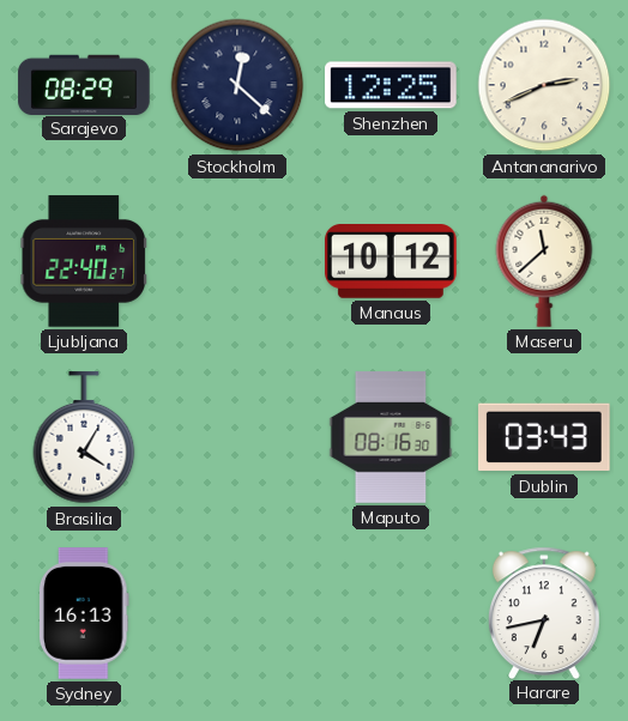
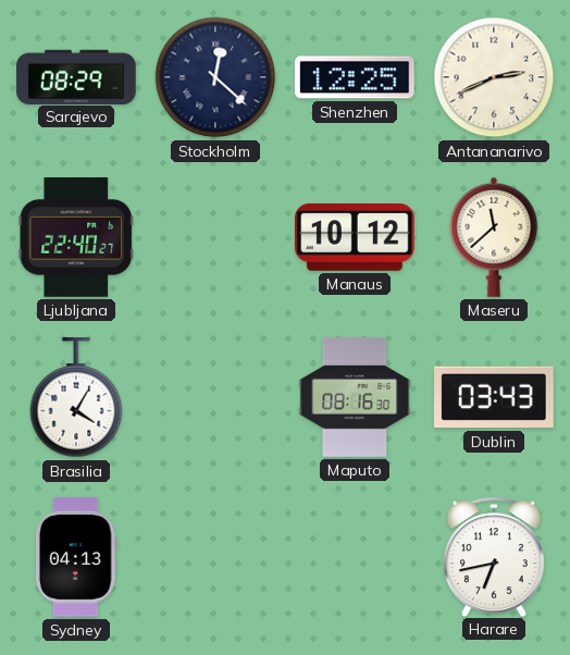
Sydney: 16:13 -> 04:13
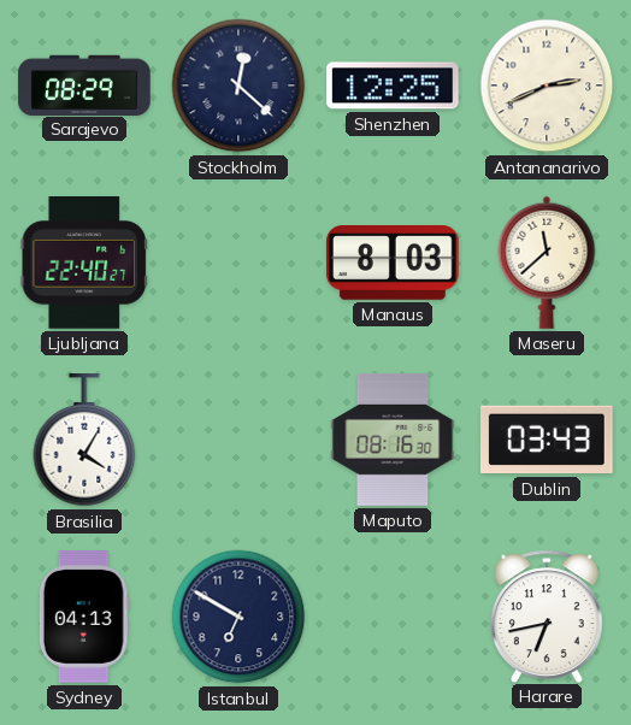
Manaus: 10:12 -> 8:03
Istanbul: none -> 6:50
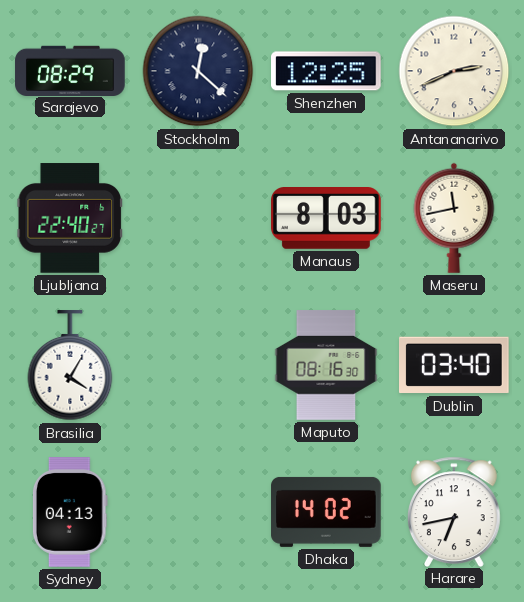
Maseru: 11:38 -> 11:43
Dublin: 03:43 -> 03:40
Istanbul: 6:50 -> none
Dhaka: none -> 14:02
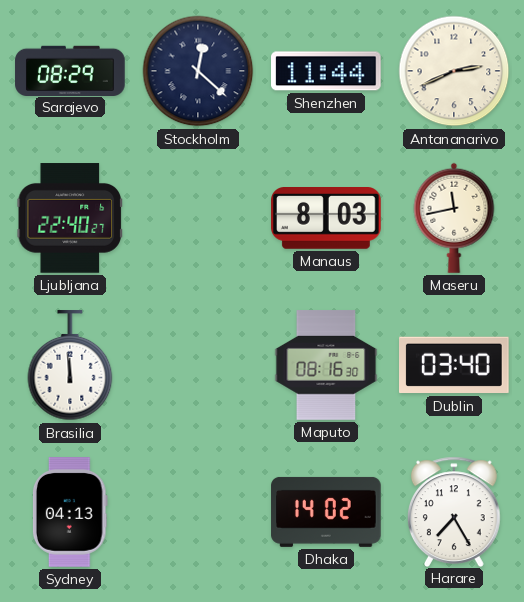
Shenzhen: 12:25 -> 11:44
Brasilia: 4:05 -> 11:59
Harare: 6:43 -> 7:25
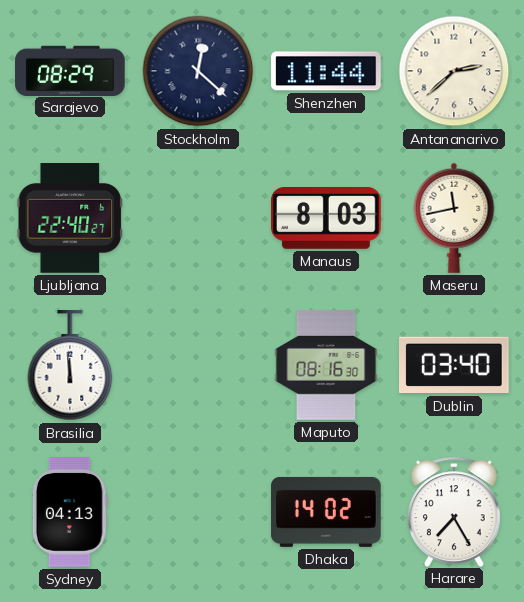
Antananarivo: 2:41 -> 2:38
